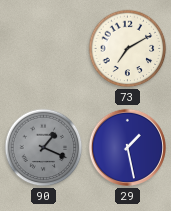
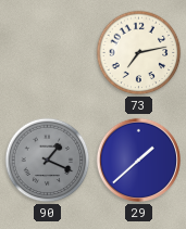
73: 7:10 -> 7:13
29: 1:28 -> 1:38
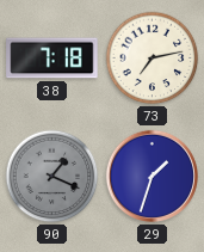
38: none -> 7:18
29: 1:38 -> 1:33
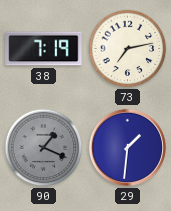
38: 7:18 -> 7:19
29: 1:33 -> 1:31
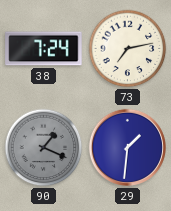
38: 7:19 -> 7:24
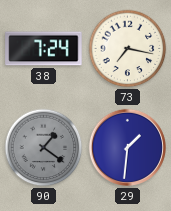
73: 7:13 -> 7:17
90: 1:19 -> 1:21
